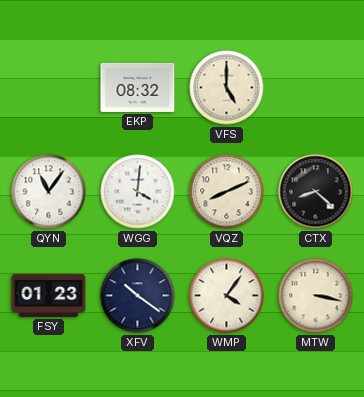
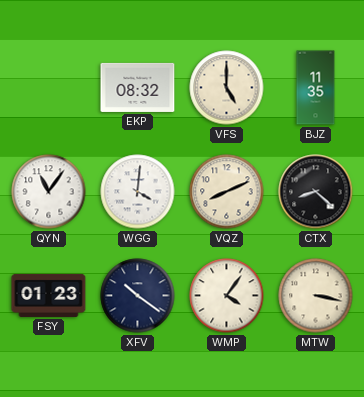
BJZ: none -> 11:35
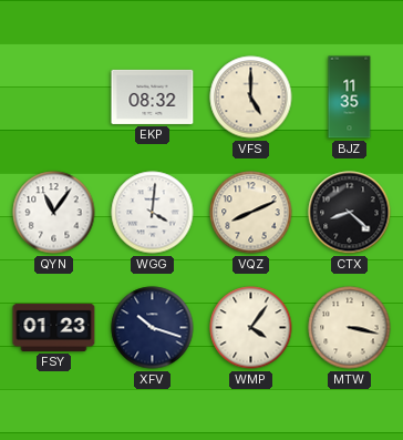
XFV: 10:21 -> 10:18
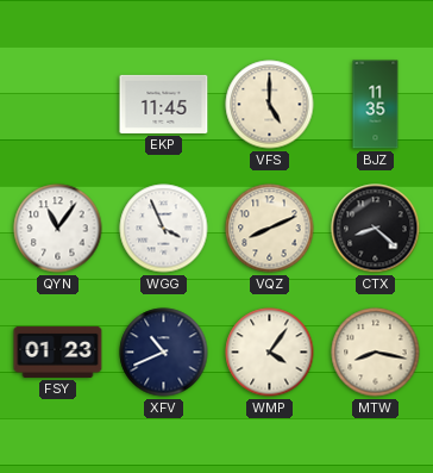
EKP: 08:32 -> 11:45
WGG: 4:01 -> 3:56
XFV: 10:18 -> 10:41
MTW: 3:17 -> 8:17
